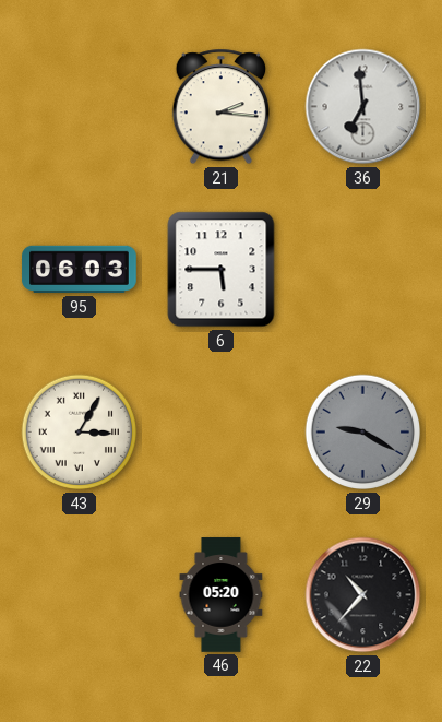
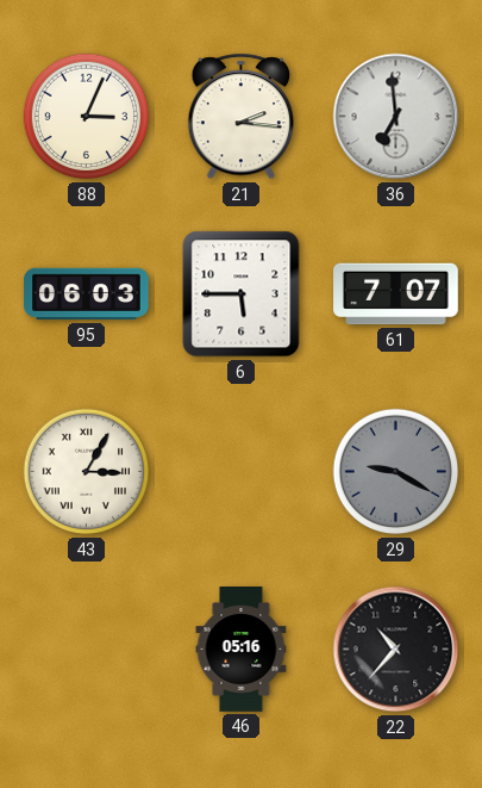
88: none -> 3:04
61: none -> 7:07
46: 05:20 -> 05:16
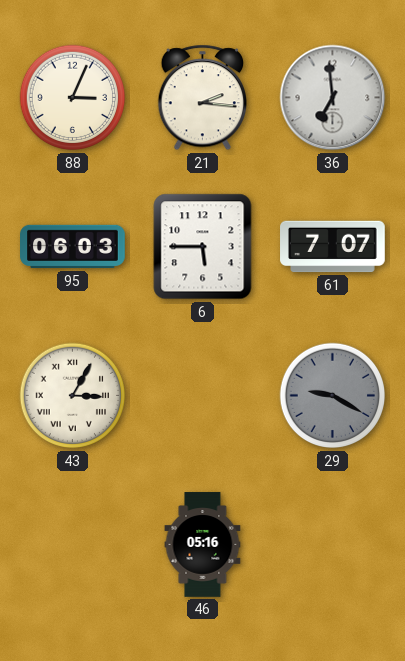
22: 10:37 -> none
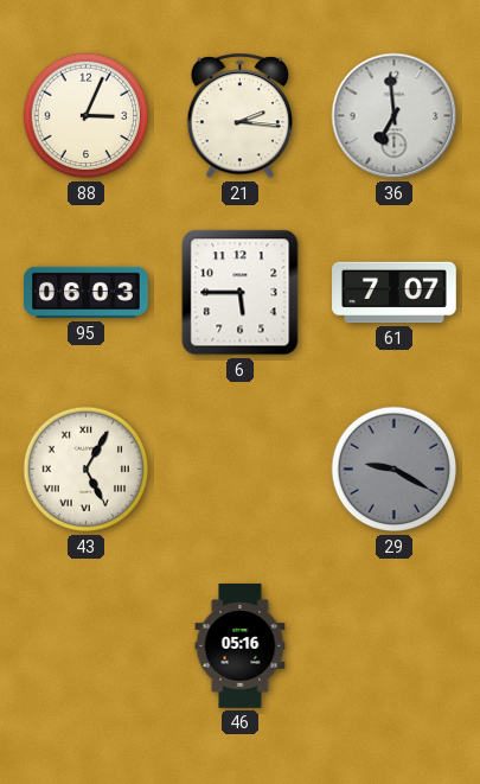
43: 3:05 -> 5:05
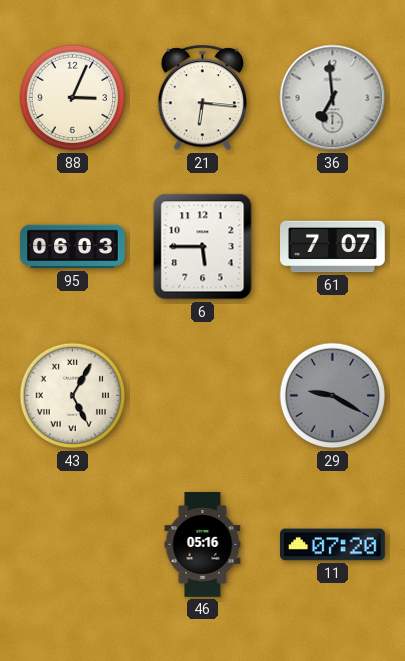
21: 2:16 -> 6:16
11: none -> 07:20
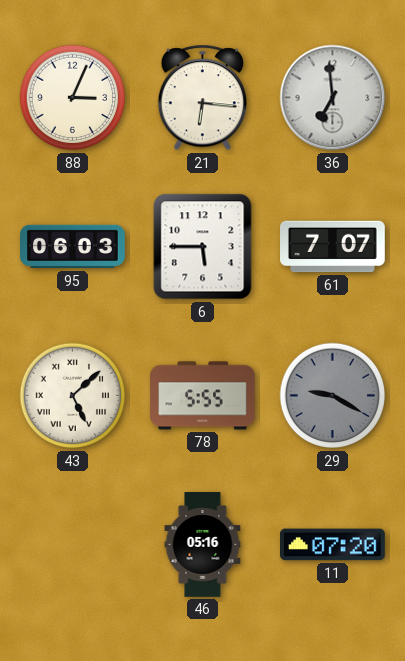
43: 5:05 -> 5:08
78: none -> 5:55
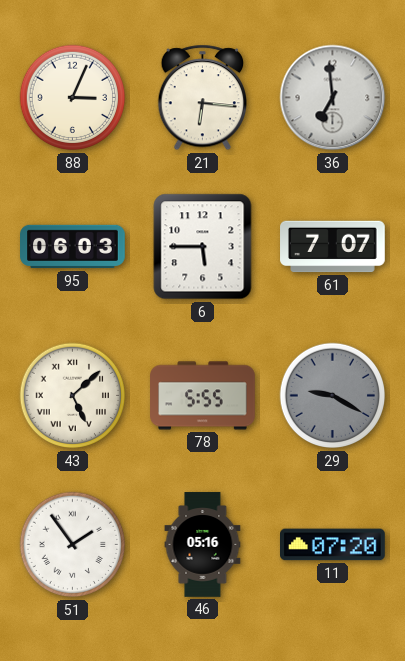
51: none -> 1:54
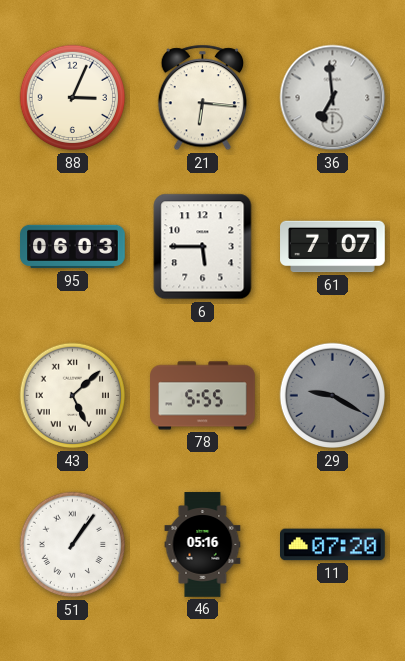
51: 1:54 -> 1:06
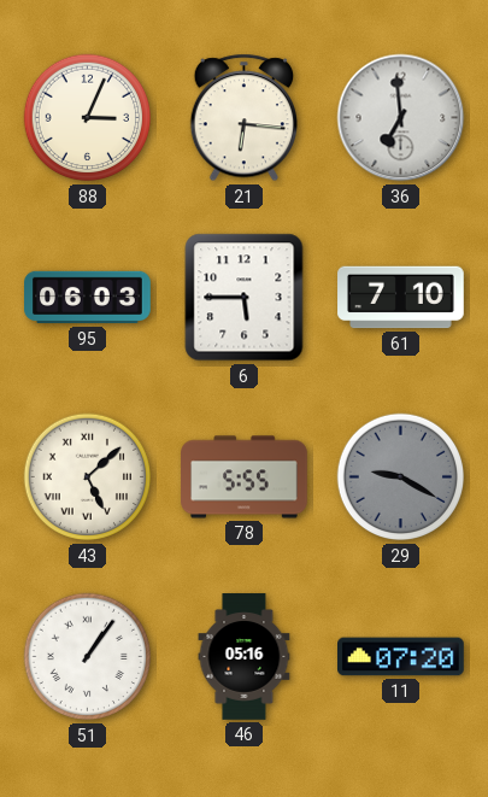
61: 7:07 -> 7:10
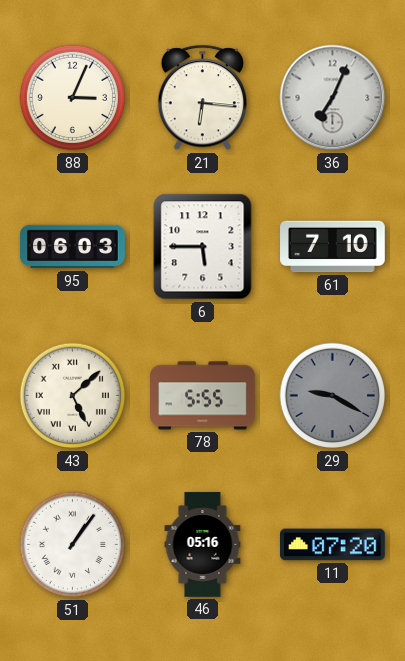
36: 6:59 -> 7:04
